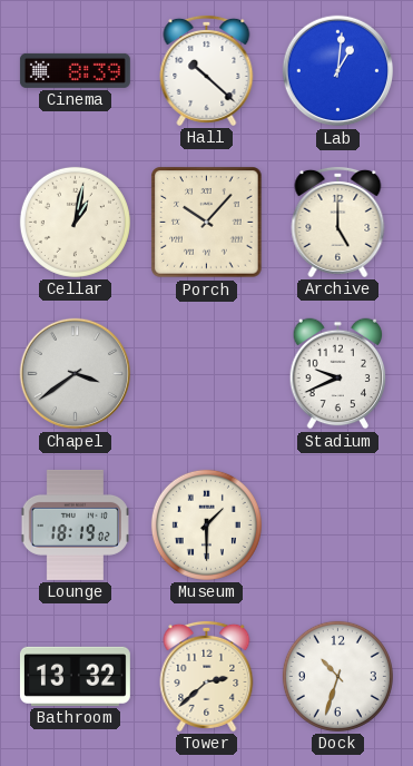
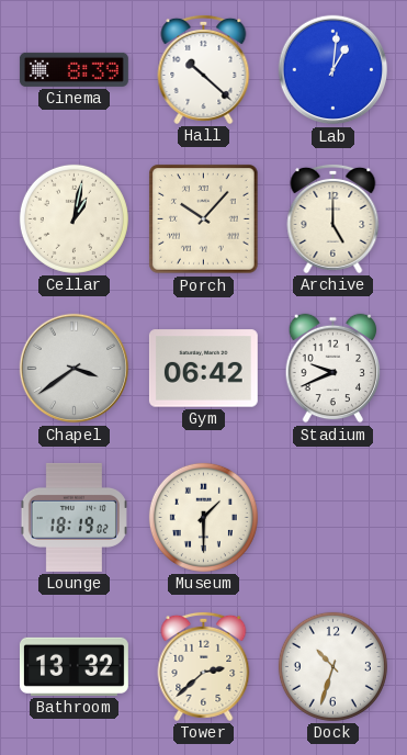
Gym: none -> 06:42
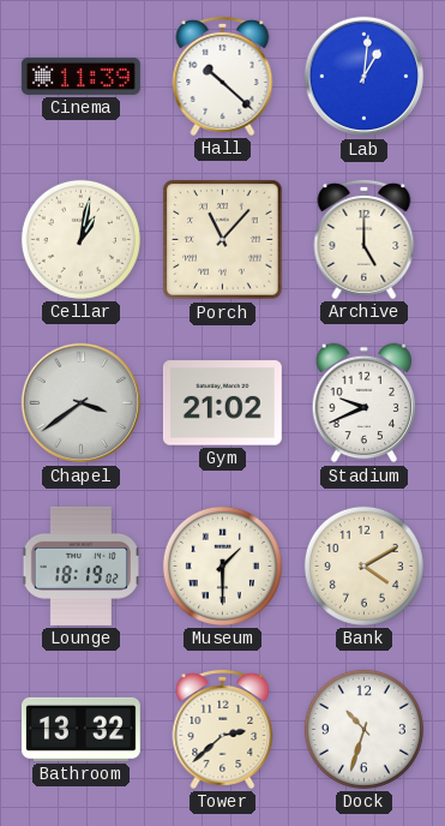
Cinema: 8:39 -> 11:39
Porch: 10:07 -> 11:07
Gym: 06:42 -> 21:02
Bank: none -> 4:10
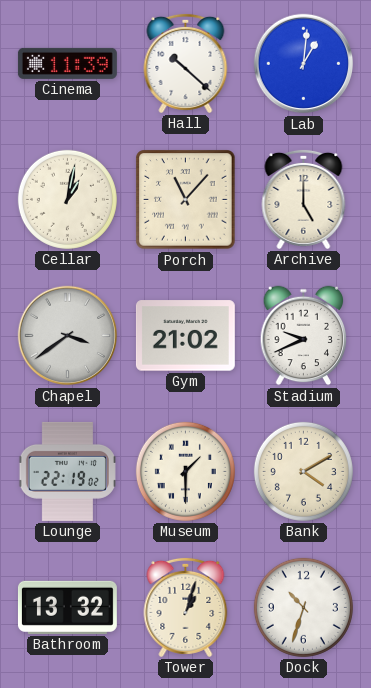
Lounge: 18:19 -> 22:19
Tower: 2:38 -> 1:03
